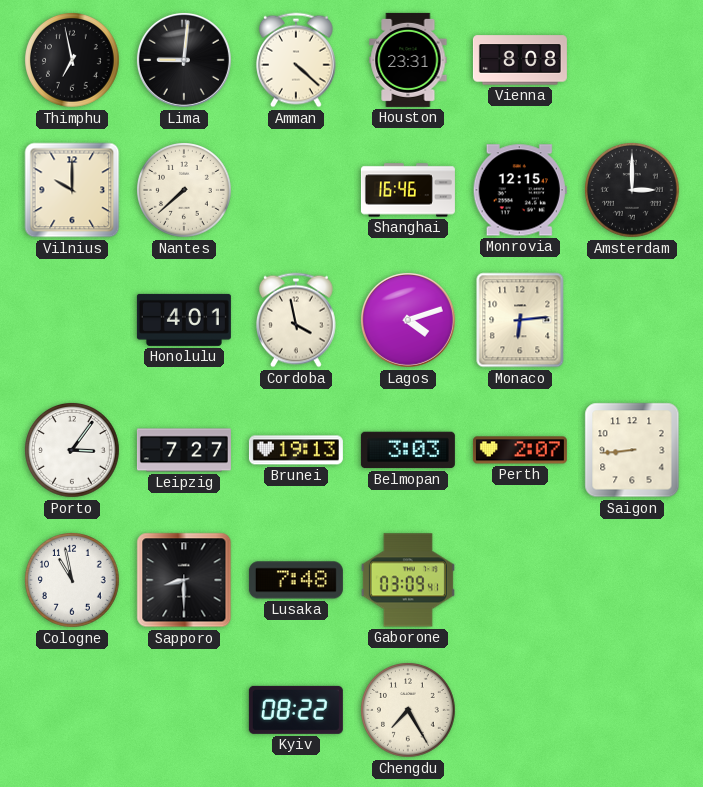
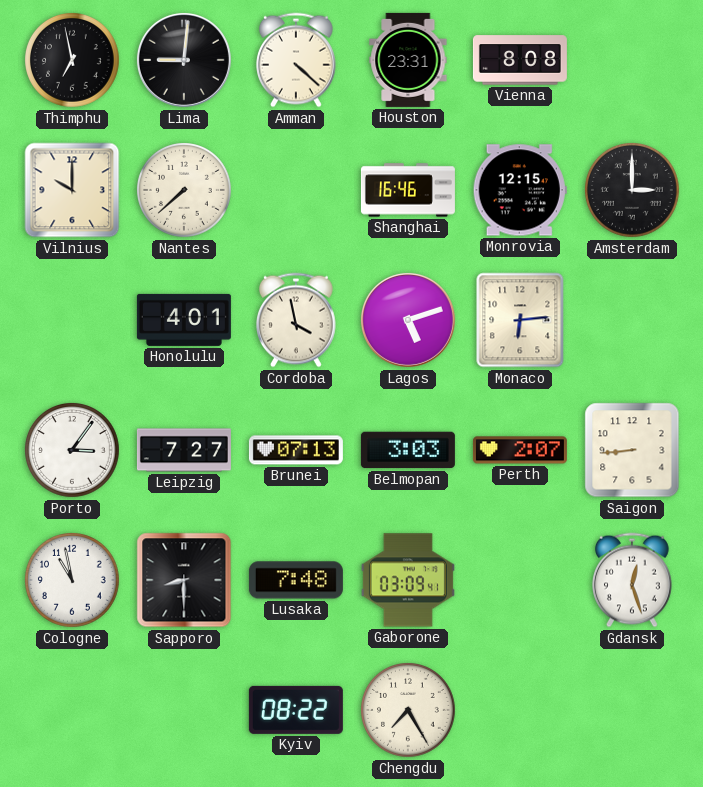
Lagos: 4:12 -> 5:12
Brunei: 19:13 -> 07:13
Gdansk: none -> 12:27
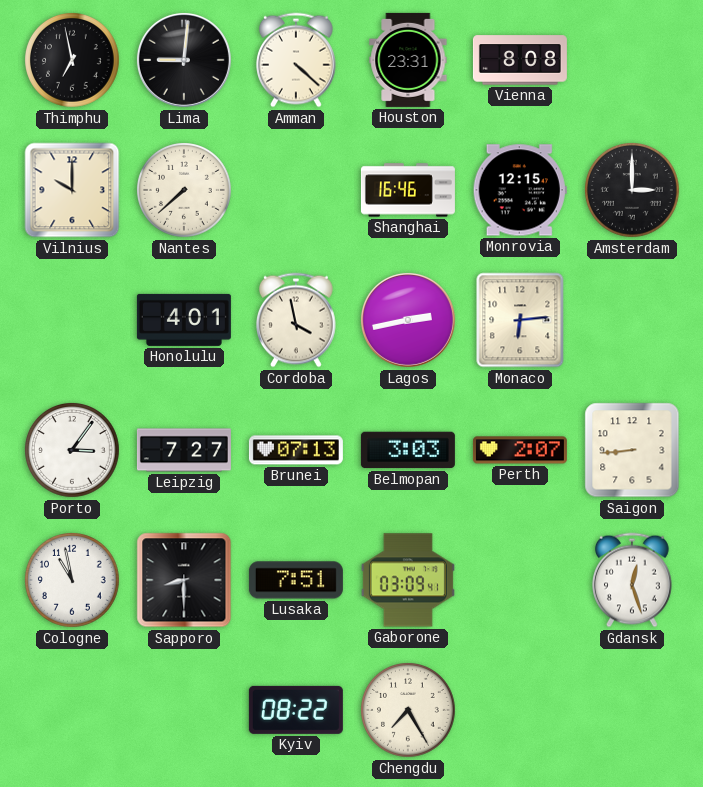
Lagos: 5:12 -> 2:43
Lusaka: 7:48 -> 7:51
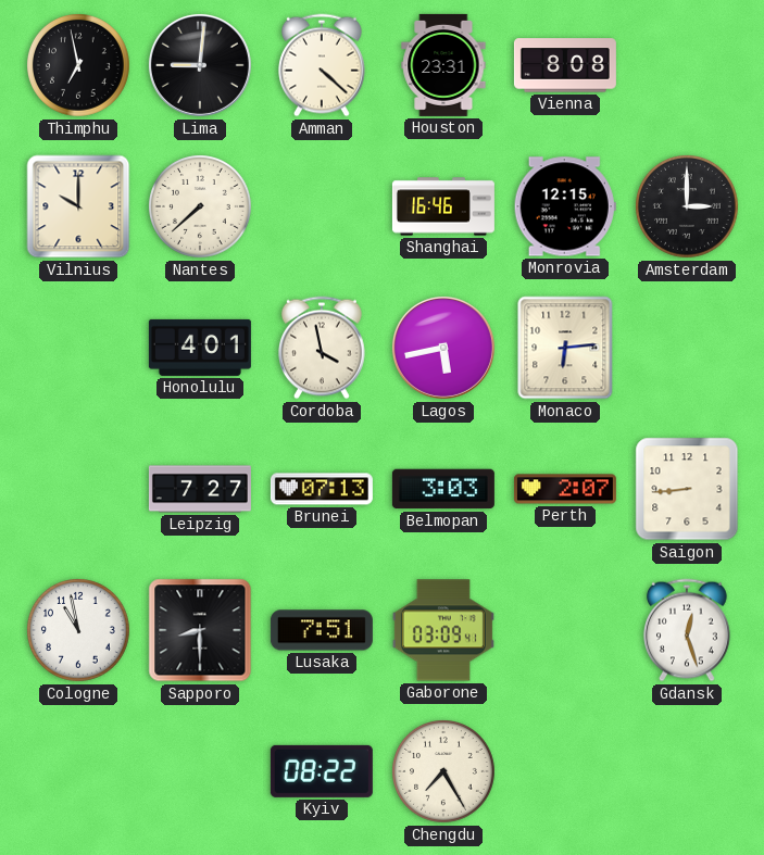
Lagos: 2:43 -> 5:43
Porto: 3:06 -> none
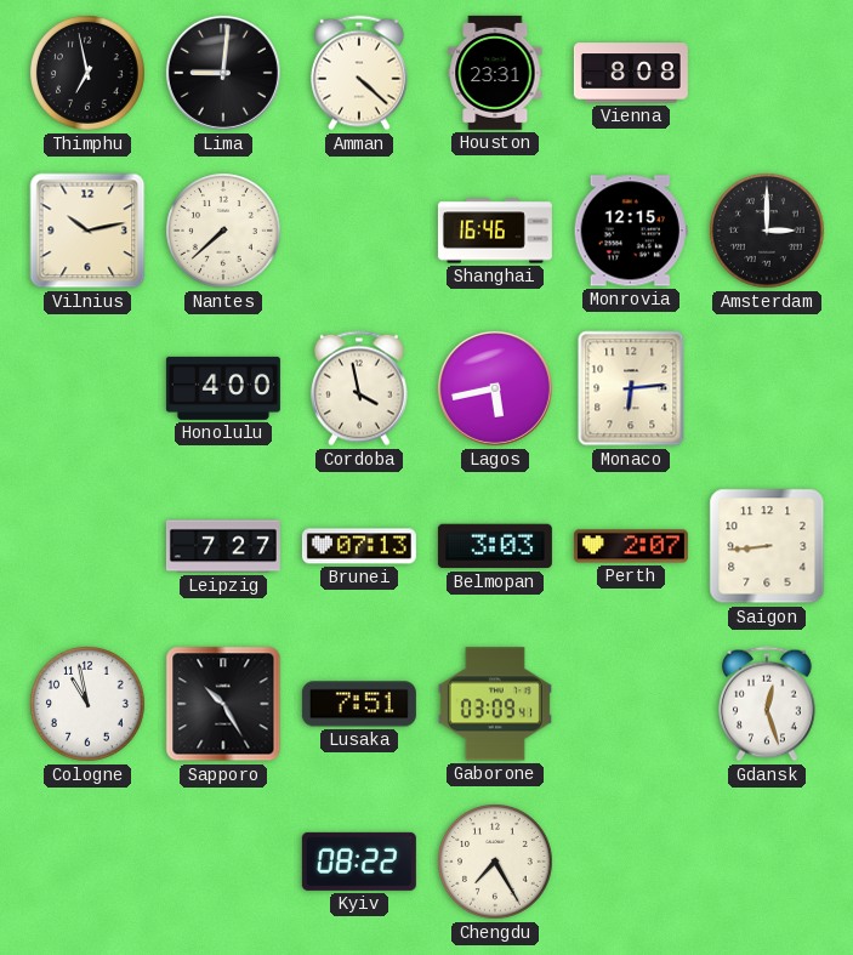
Vilnius: 10:00 -> 10:13
Honolulu: 4:01 -> 4:00
Sapporo: 8:30 -> 10:25
